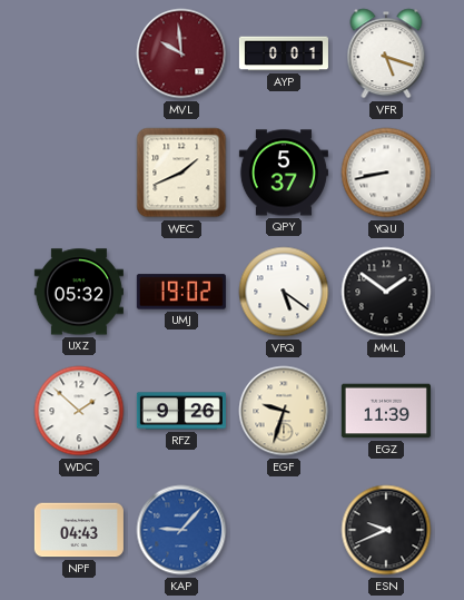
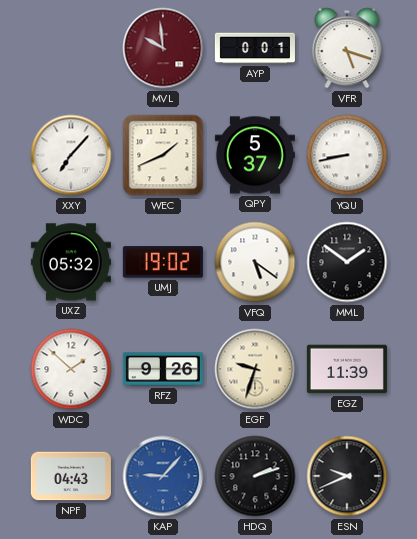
XXY: none -> 7:07
HDQ: none -> 2:12
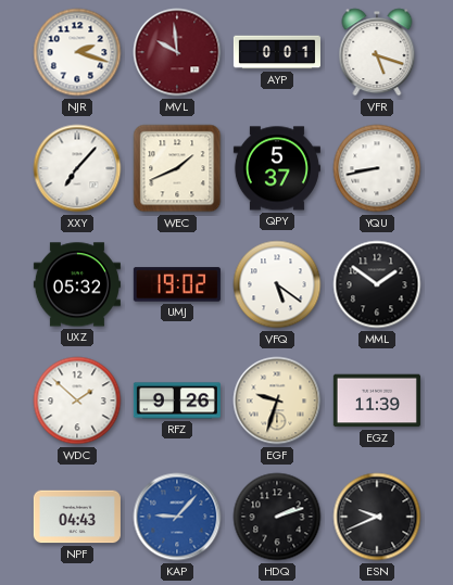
NJR: none -> 2:18
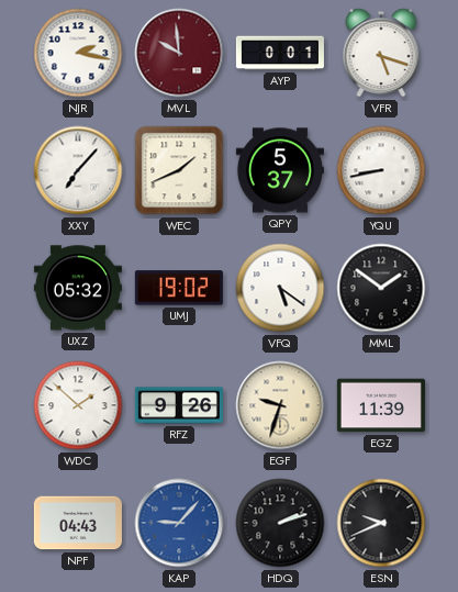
NJR: 2:18 -> 2:17
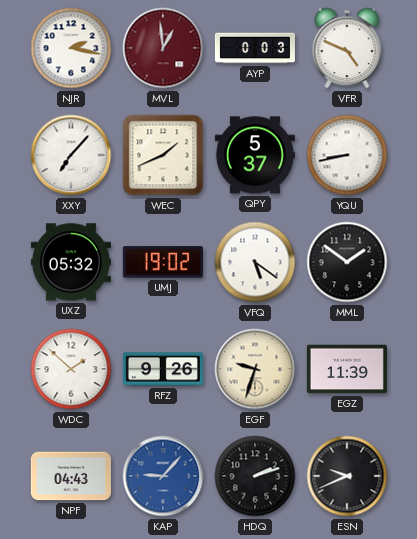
MVL: 9:59 -> 12:59
AYP: 0:01 -> 0:03
VFR: 5:18 -> 4:49
